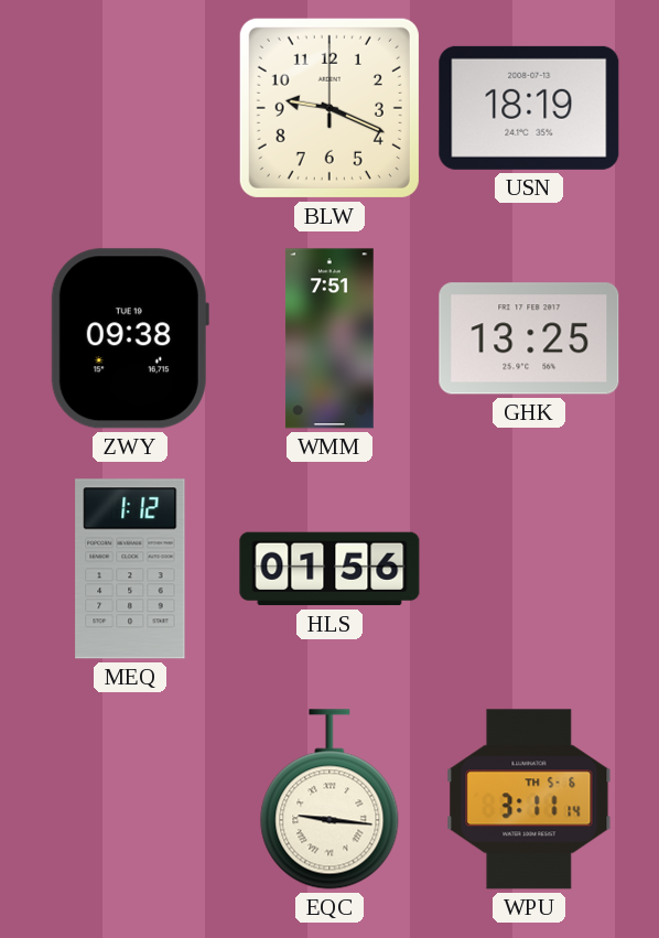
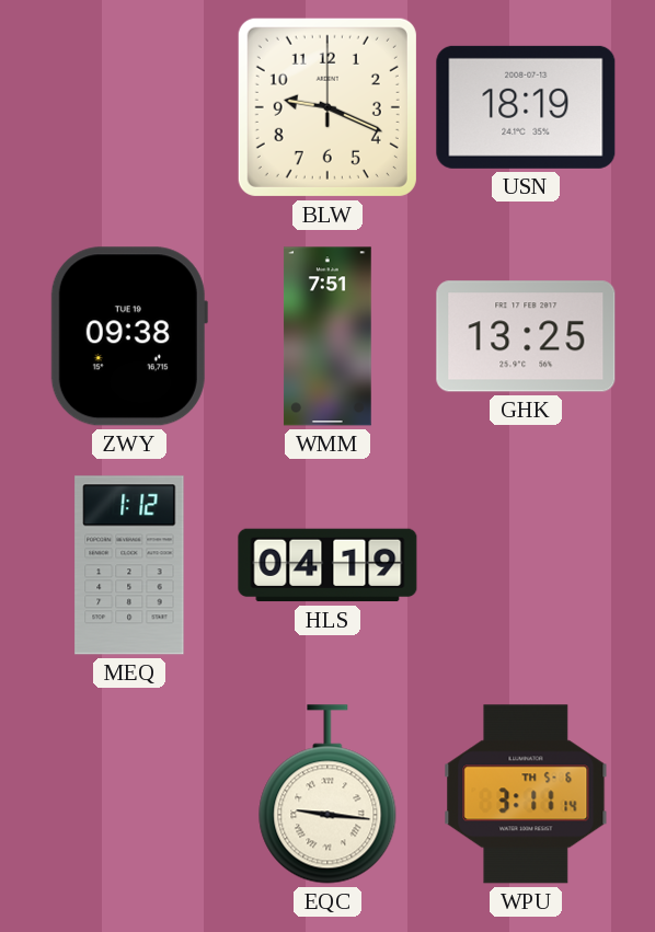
HLS: 01:56 -> 04:19
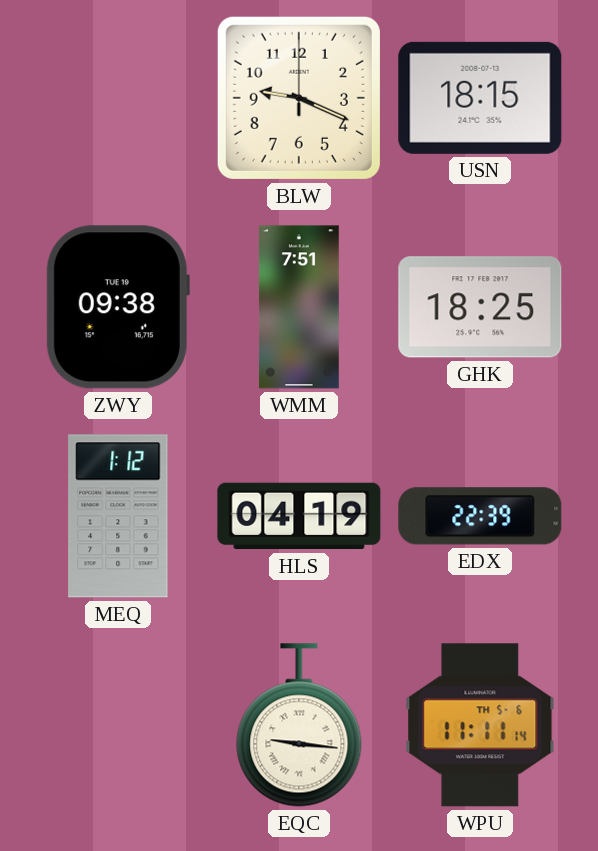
USN: 18:19 -> 18:15
GHK: 13:25 -> 18:25
EDX: none -> 22:39
WPU: 3:11 -> 11:11
